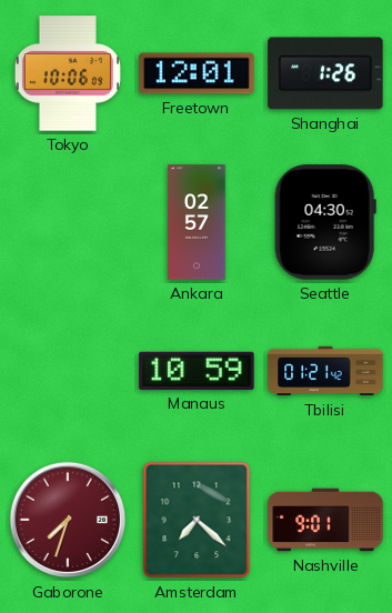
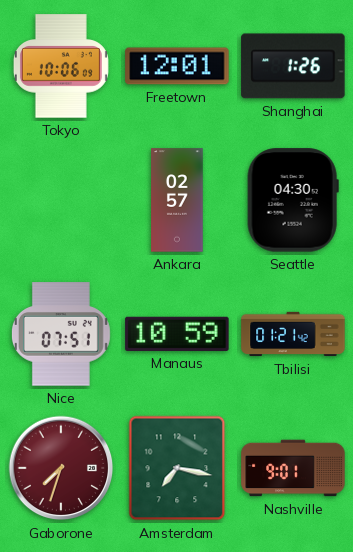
Nice: none -> 07:51
Amsterdam: 7:22 -> 7:17
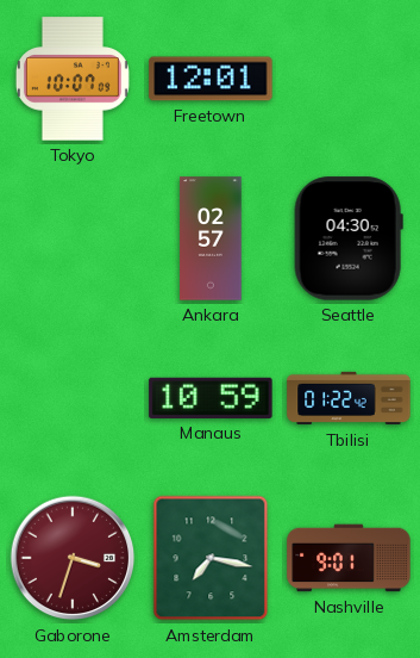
Tokyo: 10:06 -> 10:07
Shanghai: 1:26 -> none
Nice: 07:51 -> none
Tbilisi: 01:21 -> 01:22
Gaborone: 7:33 -> 3:33
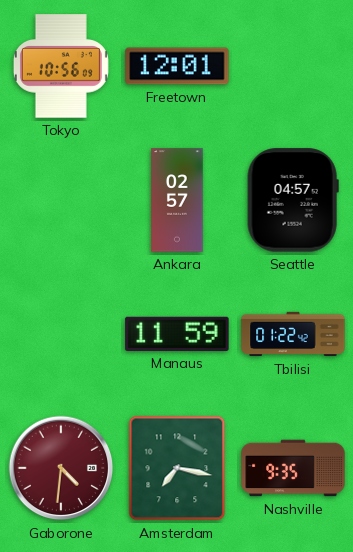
Tokyo: 10:07 -> 10:56
Seattle: 04:30 -> 04:57
Manaus: 10:59 -> 11:59
Gaborone: 3:33 -> 4:31
Nashville: 9:01 -> 9:35
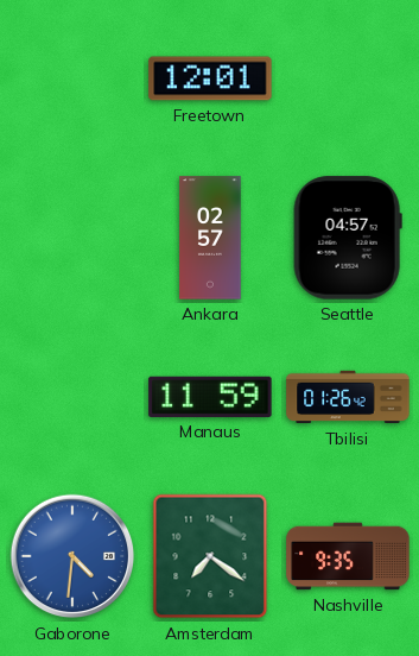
Tokyo: 10:56 -> none
Tbilisi: 01:22 -> 01:26
Gaborone dial: burgundy -> blue
Amsterdam: 7:17 -> 7:21
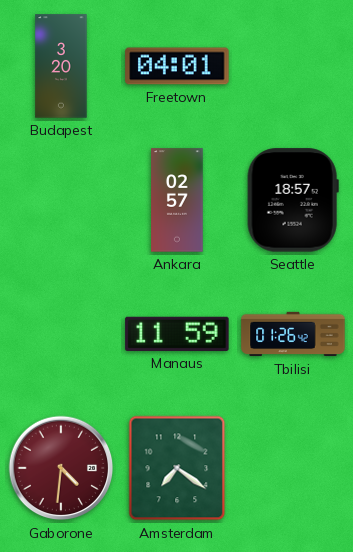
Budapest: none -> 3:20
Freetown: 12:01 -> 04:01
Seattle: 04:57 -> 18:57
Gaborone dial: blue -> burgundy
Nashville: 9:35 -> none
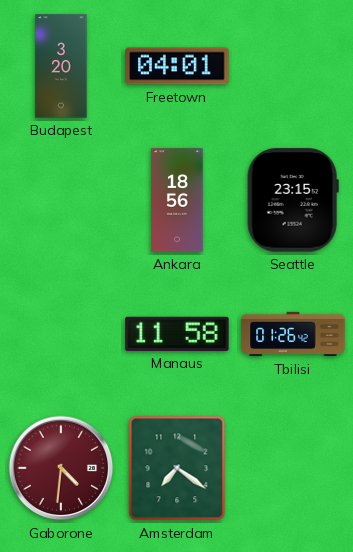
Ankara: 02:57 -> 18:56
Seattle: 18:57 -> 23:15
Manaus: 11:59 -> 11:58
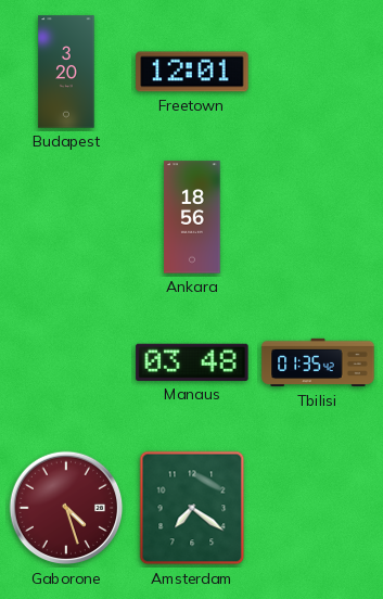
Freetown: 04:01 -> 12:01
Seattle: 23:15 -> none
Manaus: 11:58 -> 03:48
Tbilisi: 01:26 -> 01:35
Gaborone: 4:31 -> 4:27
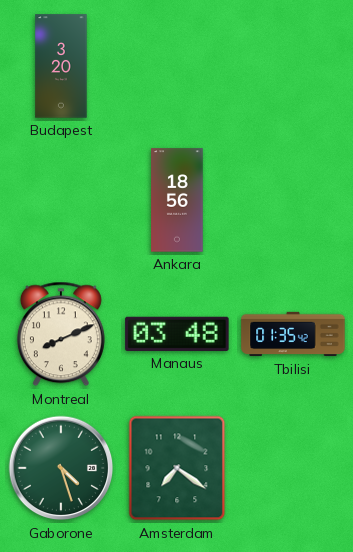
Freetown: 12:01 -> none
Montreal: none -> 8:11
Gaborone dial: burgundy -> green
